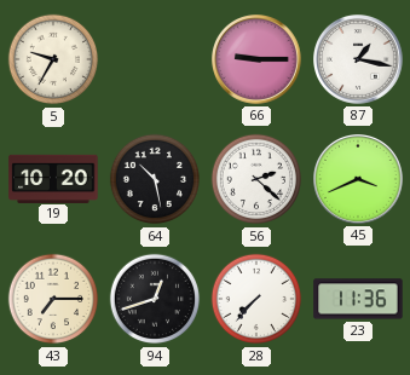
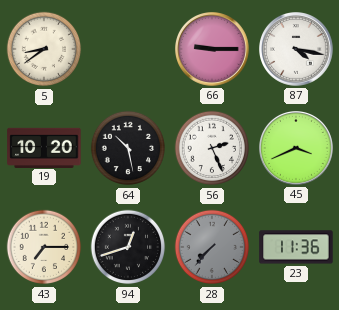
5: 9:35 -> 8:39
87: 1:17 -> 4:17
56: 2:22 -> 2:26
28 dial: white -> grey
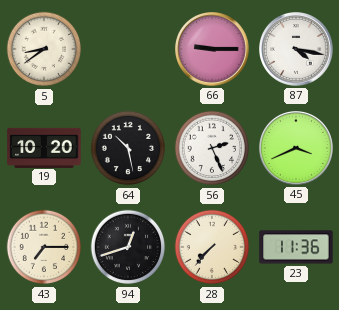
28 dial: grey -> cream
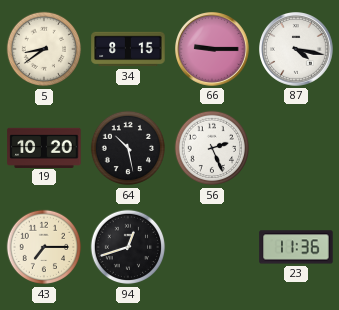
34: none -> 8:15
45: 3:41 -> none
28: 7:37 -> none
